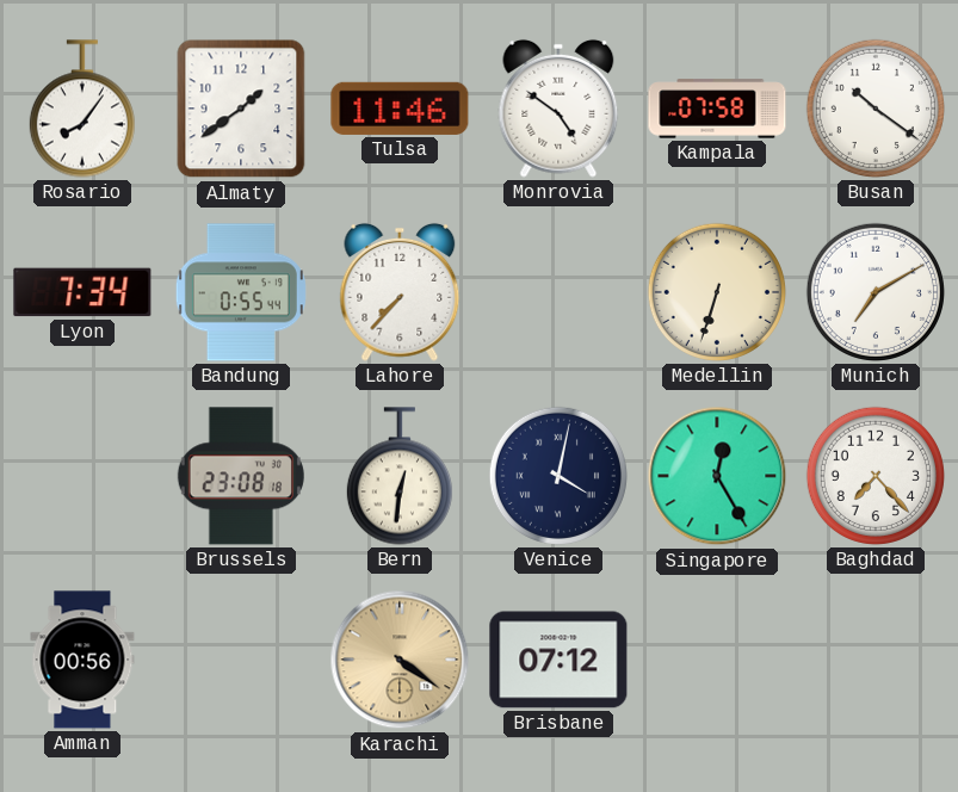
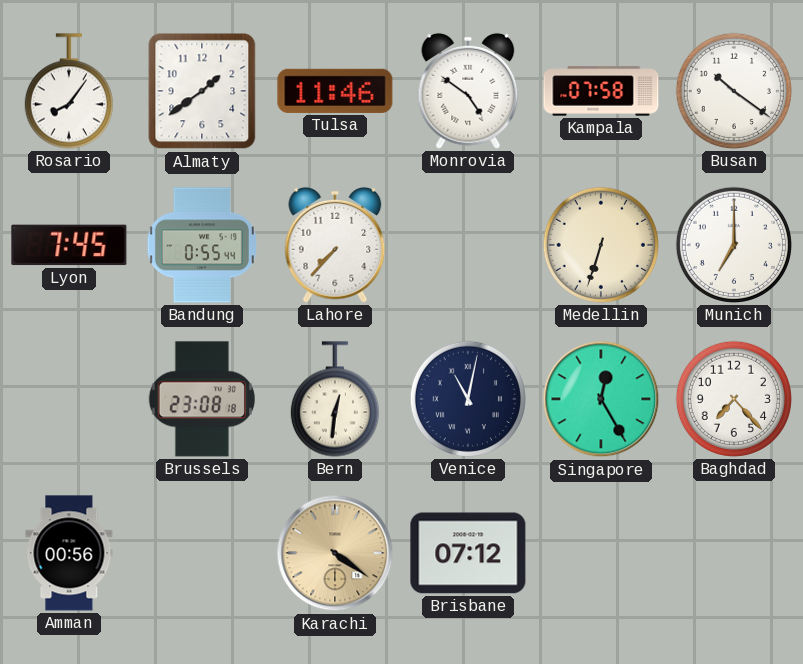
Lyon: 7:34 -> 7:45
Munich: 7:10 -> 7:00
Venice: 4:02 -> 11:02
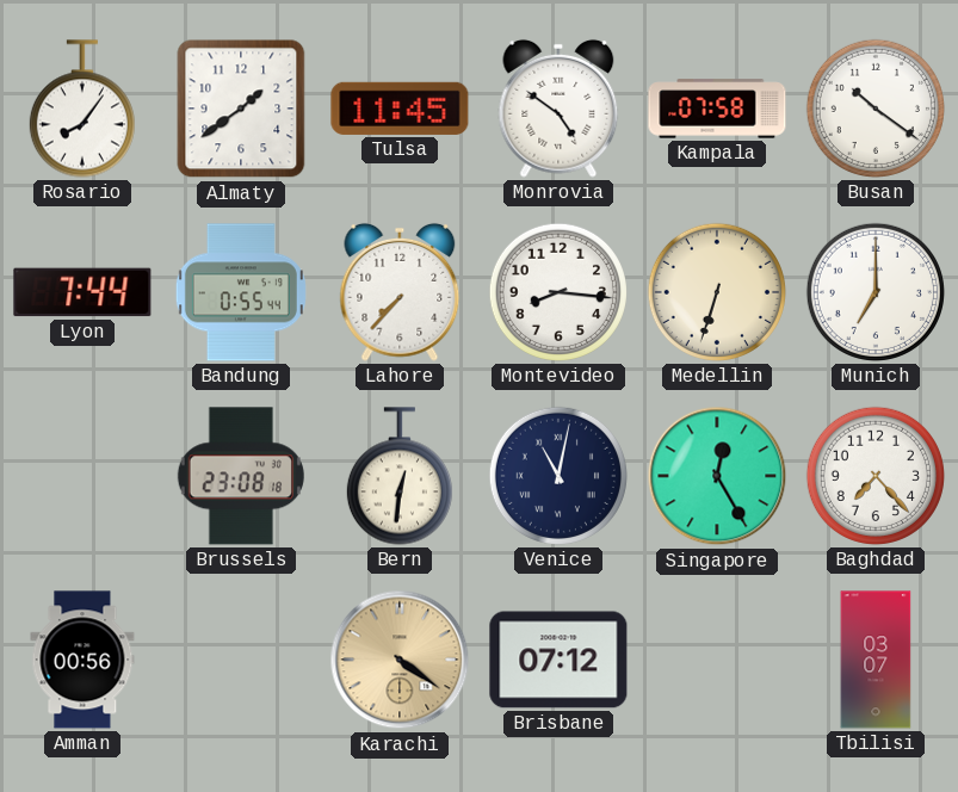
Tulsa: 11:46 -> 11:45
Lyon: 7:45 -> 7:44
Montevideo: none -> 8:16
Tbilisi: none -> 03:07
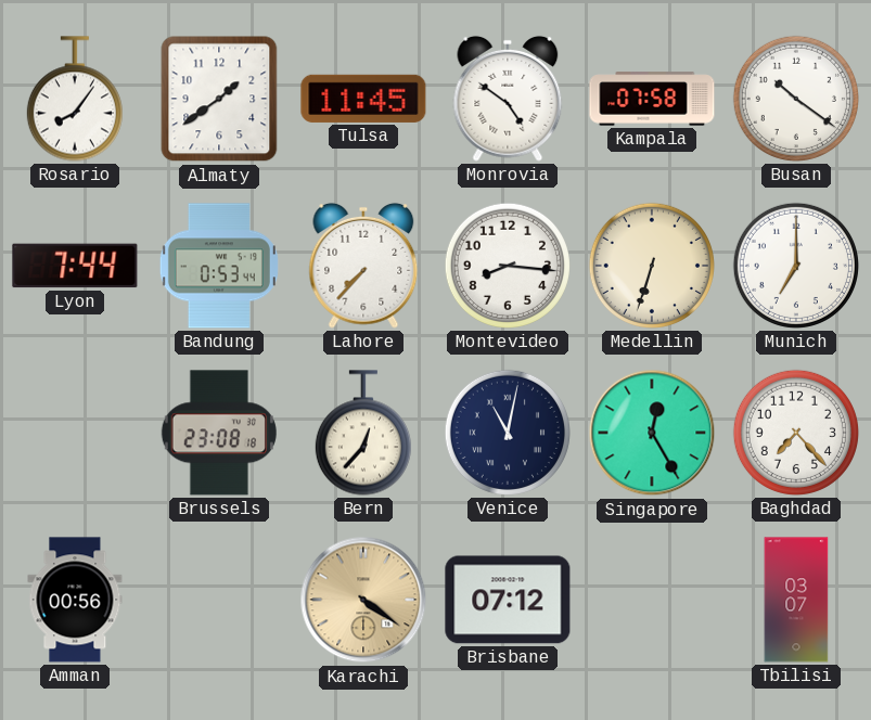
Bandung: 0:55 -> 0:53
Bern: 12:31 -> 12:37
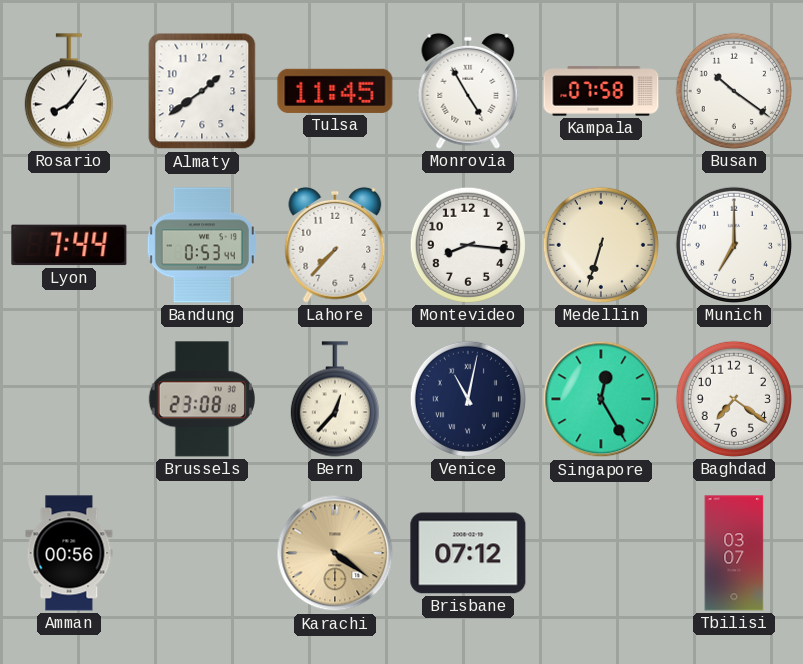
Monrovia: 4:51 -> 4:55
Baghdad: 7:23 -> 7:21
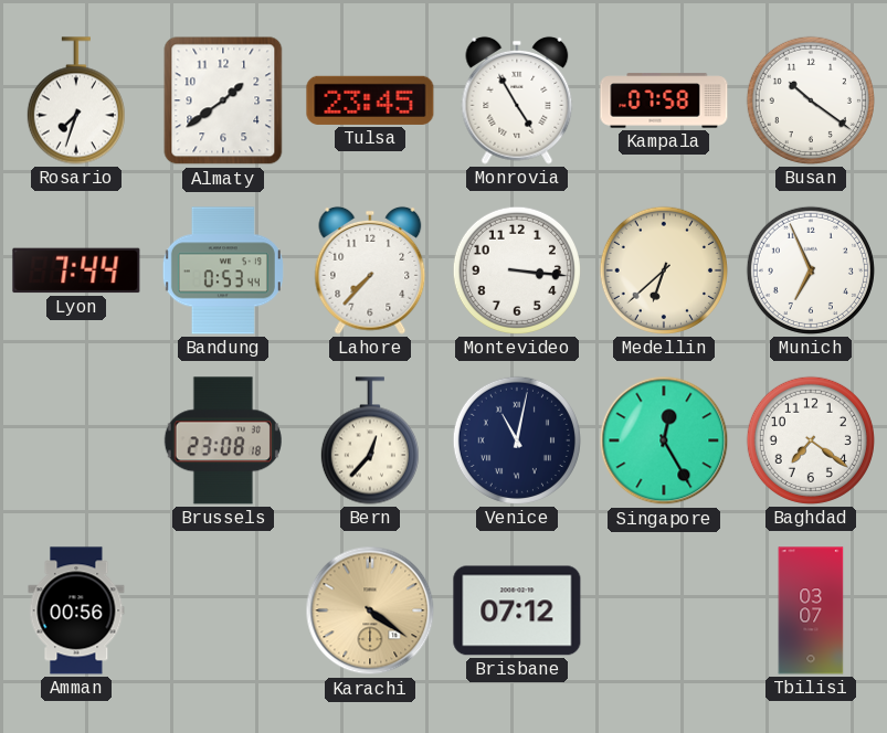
Rosario: 8:06 -> 7:33
Tulsa: 11:45 -> 23:45
Montevideo: 8:16 -> 3:16
Medellin: 6:33 -> 6:38
Munich: 7:00 -> 6:56
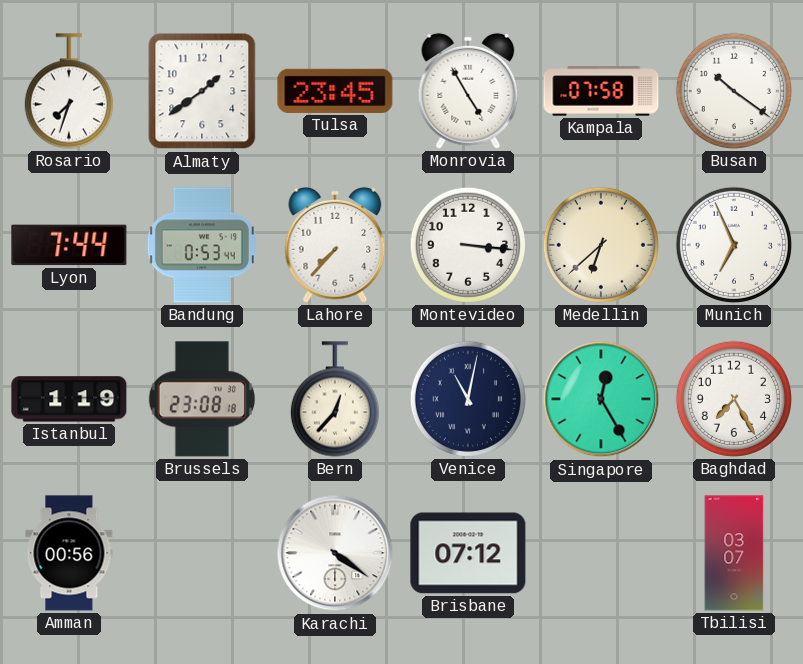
Istanbul: none -> 1:19
Baghdad: 7:21 -> 7:25
Karachi dial: champagne -> white
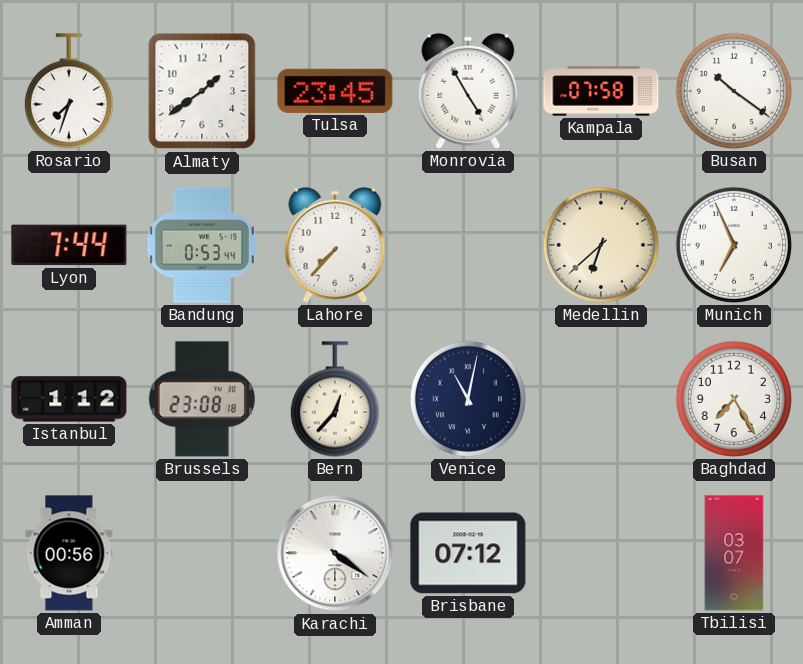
Montevideo: 3:16 -> none
Istanbul: 1:19 -> 1:12
Singapore: 12:25 -> none
